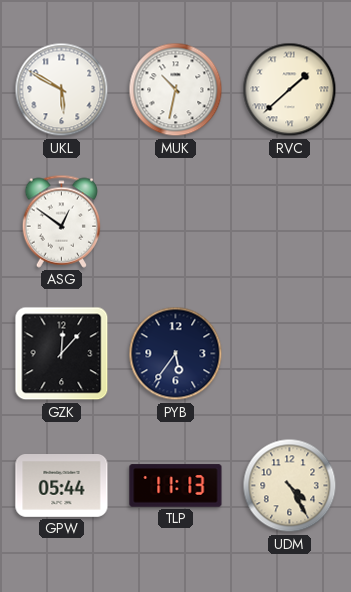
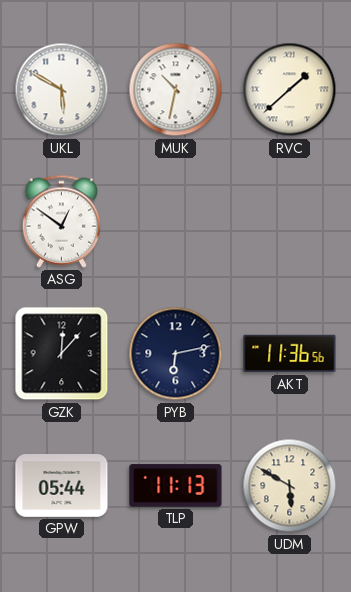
PYB: 5:36 -> 6:13
AKT: none -> 11:36
UDM: 4:25 -> 5:50
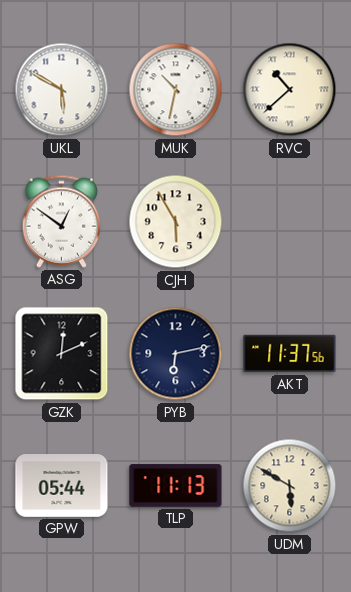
RVC: 1:38 -> 10:38
CJH: none -> 5:55
GZK: 12:07 -> 12:11
AKT: 11:36 -> 11:37
